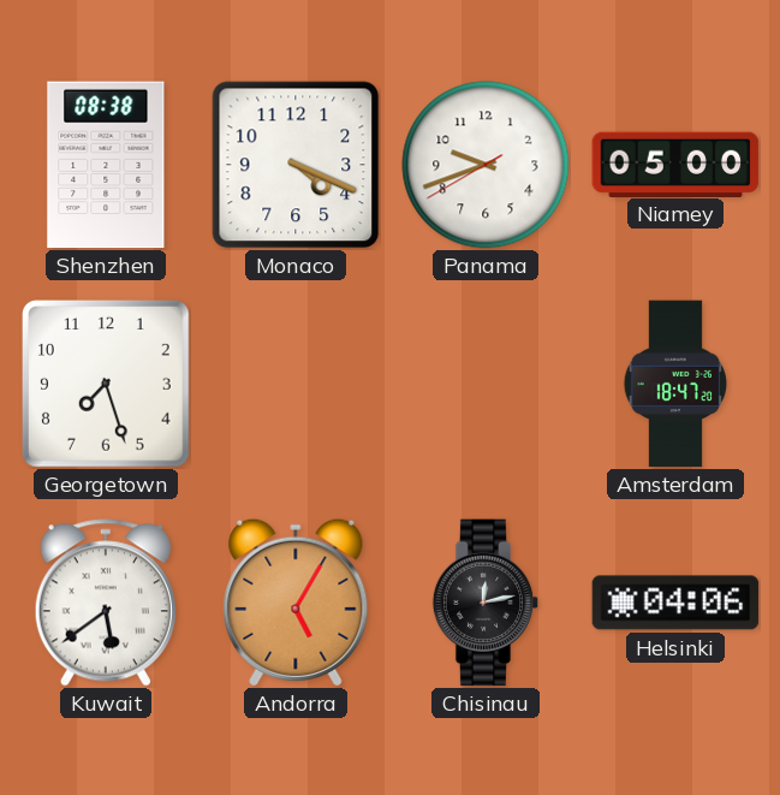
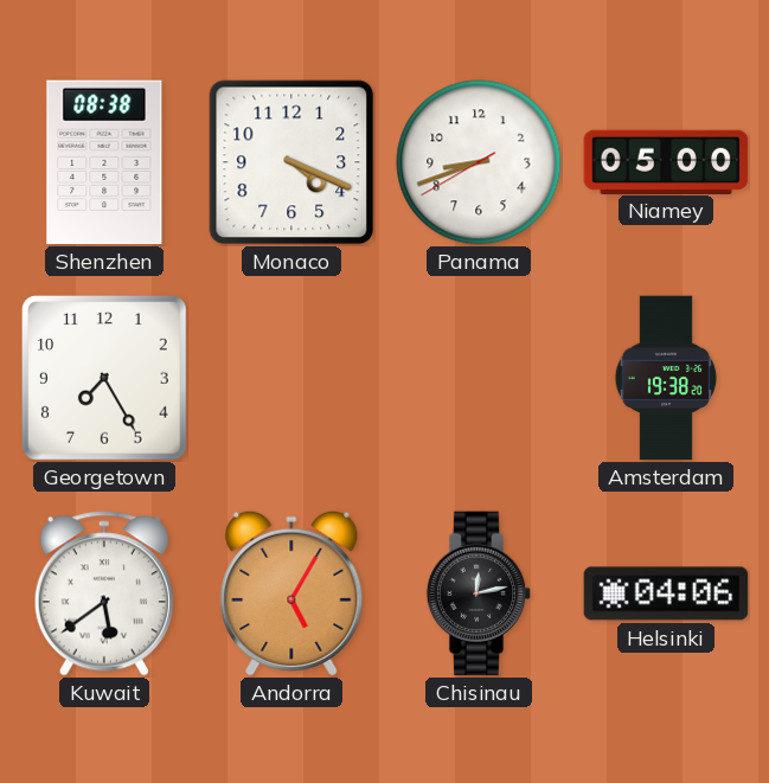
Panama: 9:41 -> 8:41
Georgetown: 7:27 -> 7:25
Amsterdam: 18:47 -> 19:38
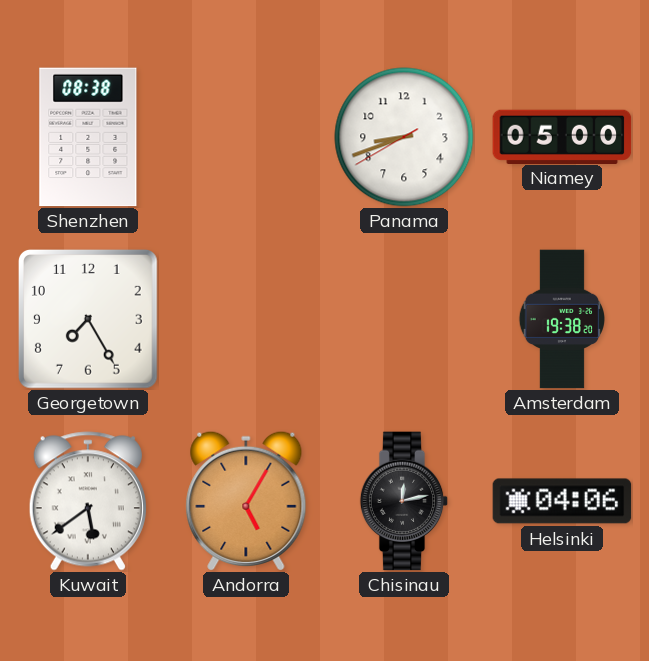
Monaco: 4:19 -> none
